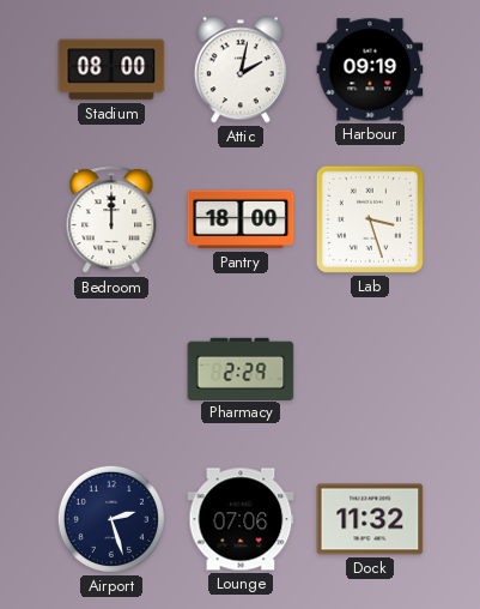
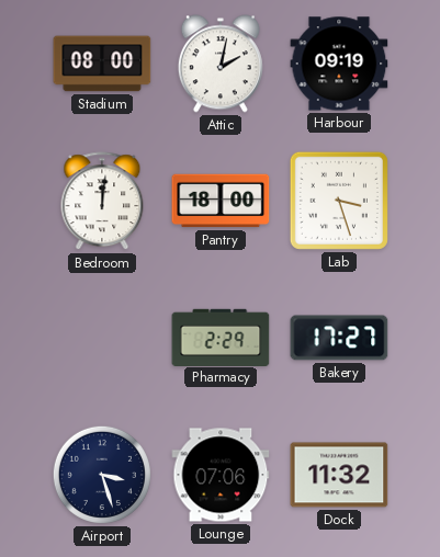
Bedroom: 12:00 -> 12:01
Bakery: none -> 17:27
Airport: 2:27 -> 3:27
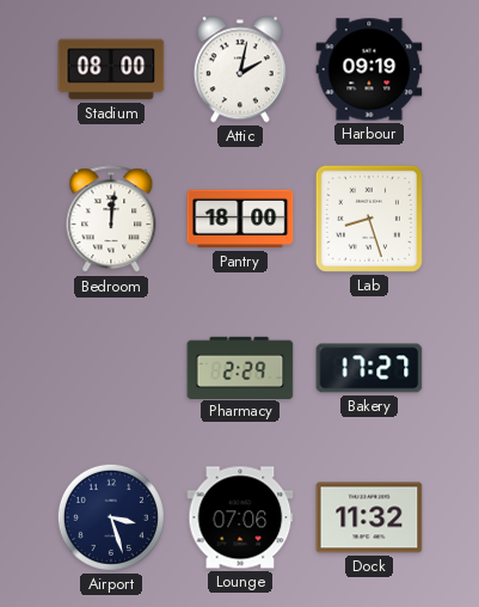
Lab: 3:27 -> 8:27
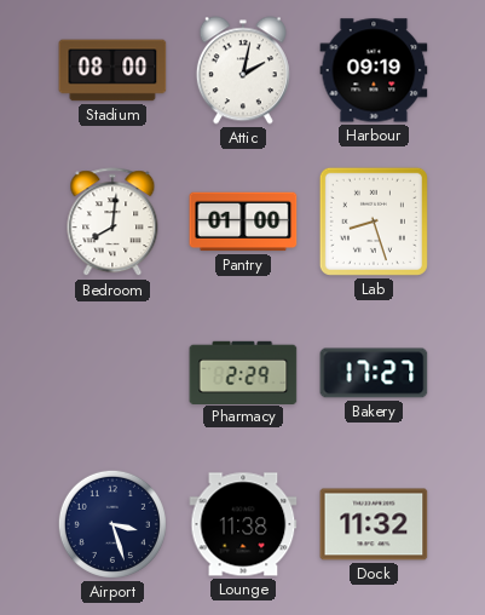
Bedroom: 12:01 -> 8:01
Pantry: 18:00 -> 01:00
Lounge: 07:06 -> 11:38
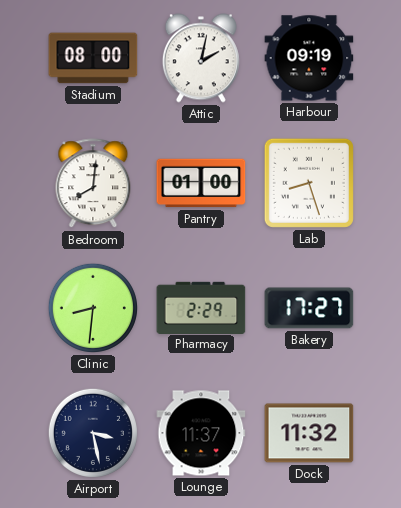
Clinic: none -> 8:31
Airport: 3:27 -> 3:28
Lounge: 11:38 -> 11:37
